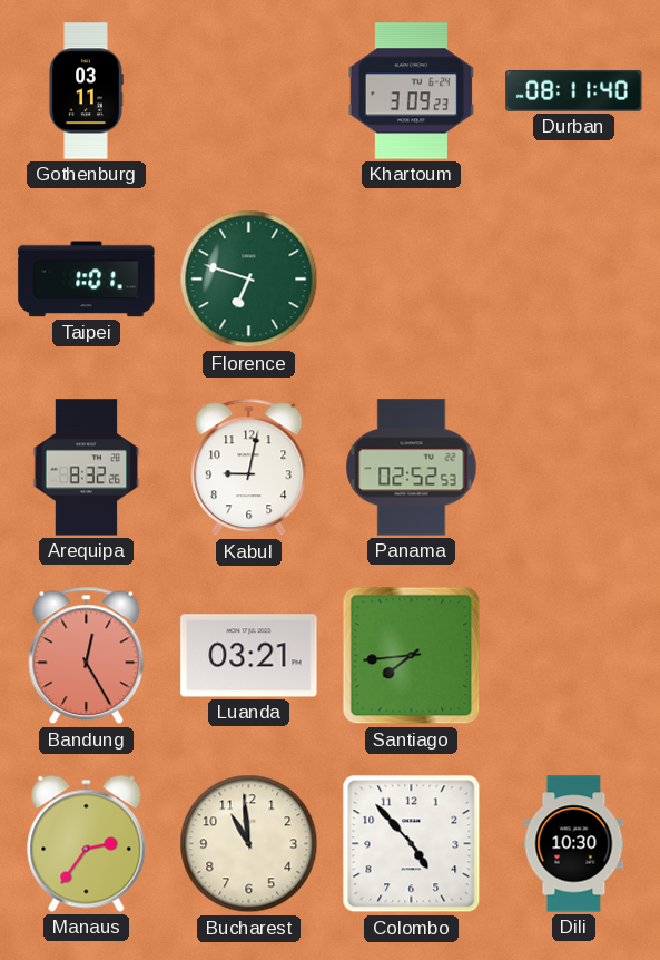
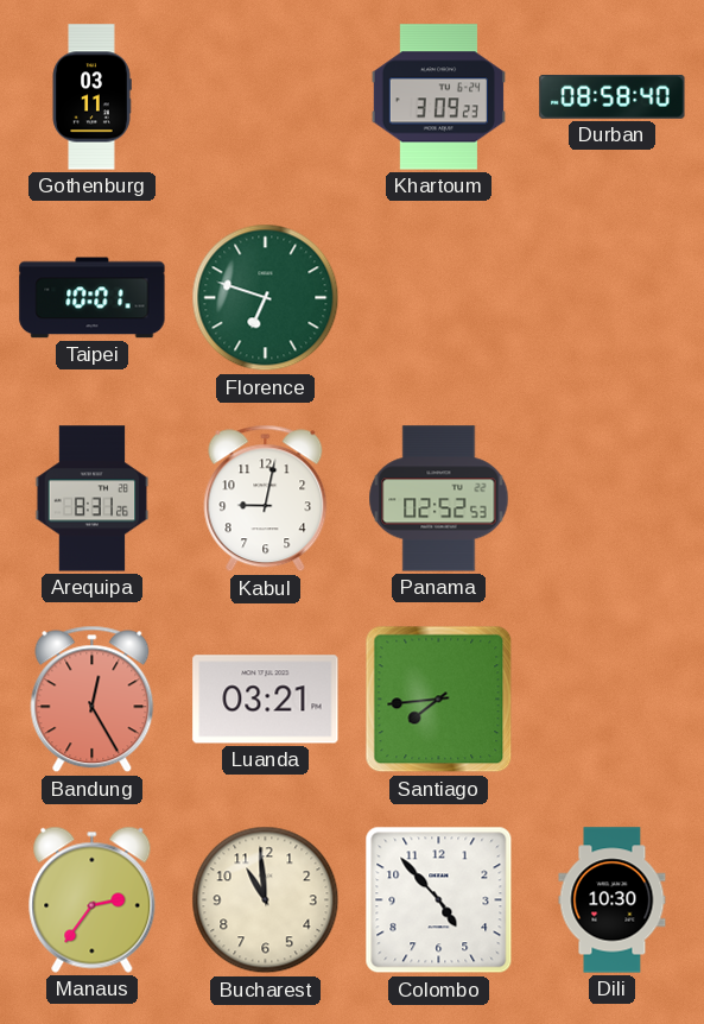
Durban: 08:11 -> 08:58
Taipei: 1:01 -> 10:01
Arequipa: 8:32 -> 8:31
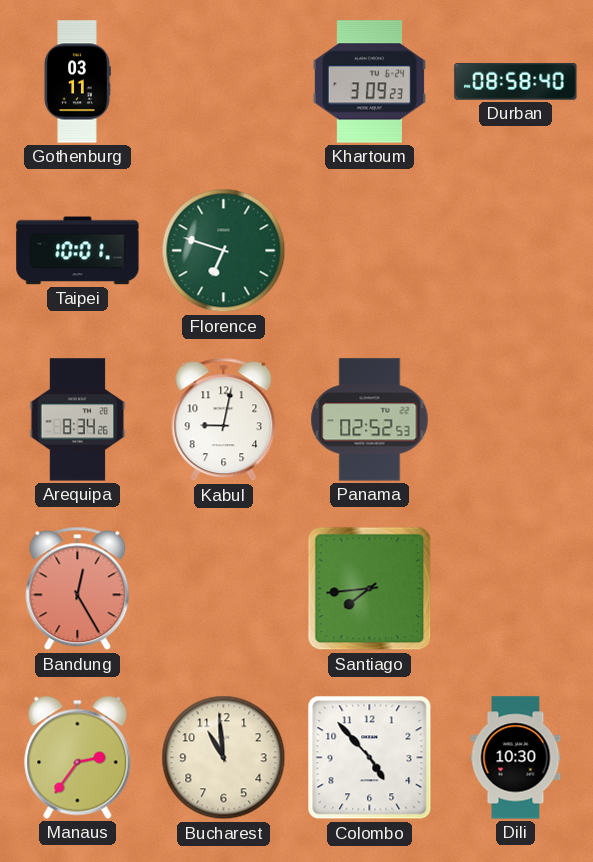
Arequipa: 8:31 -> 8:34
Luanda: 03:21 -> none
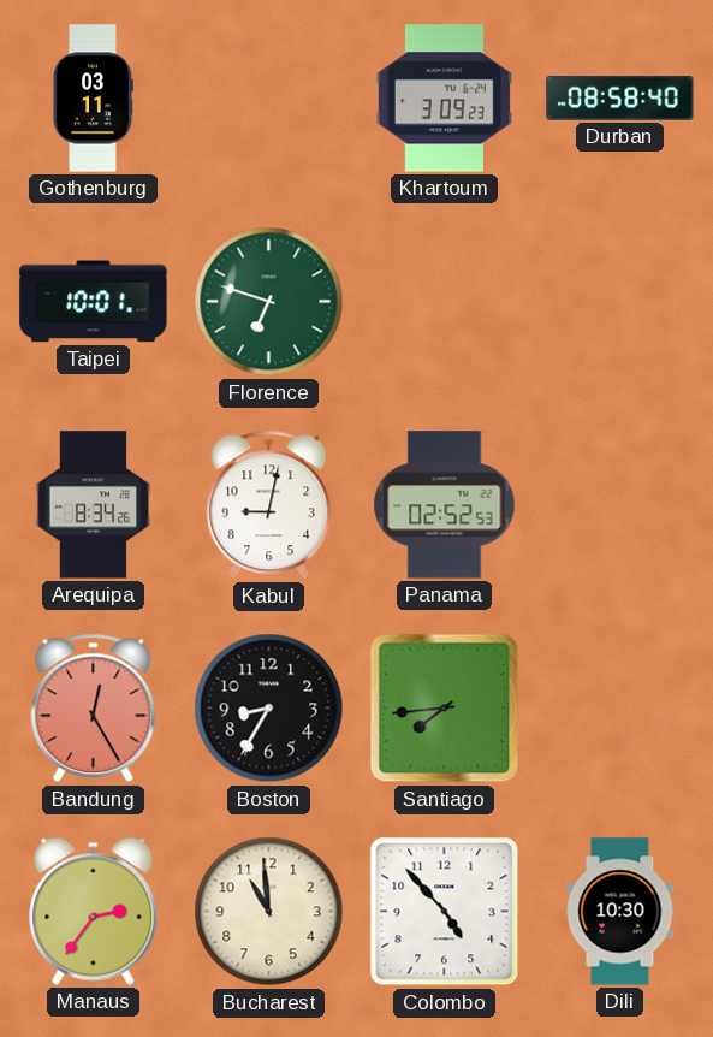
Boston: none -> 8:35
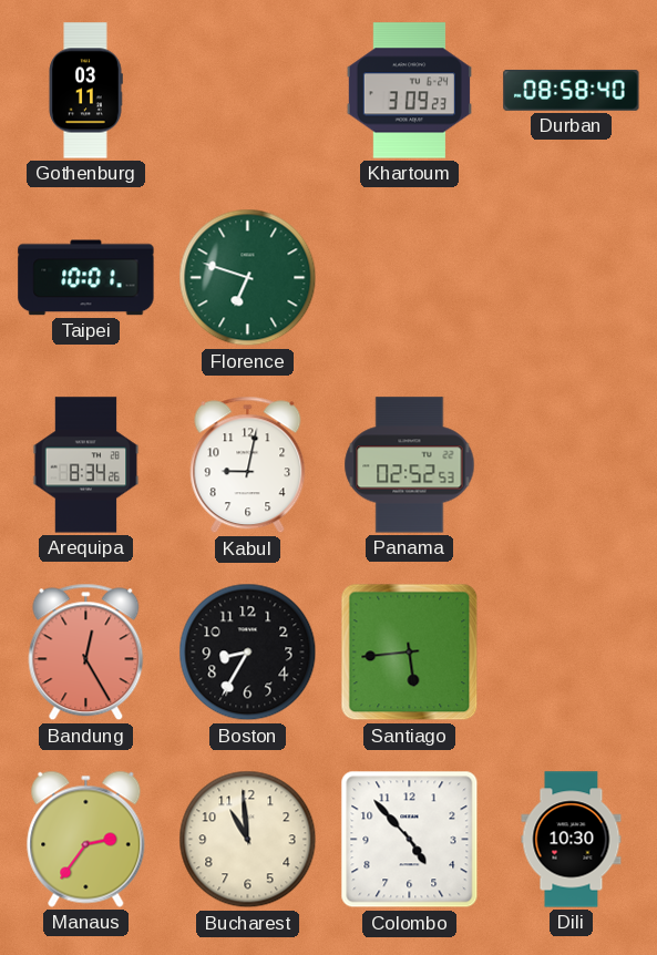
Santiago: 7:44 -> 5:44
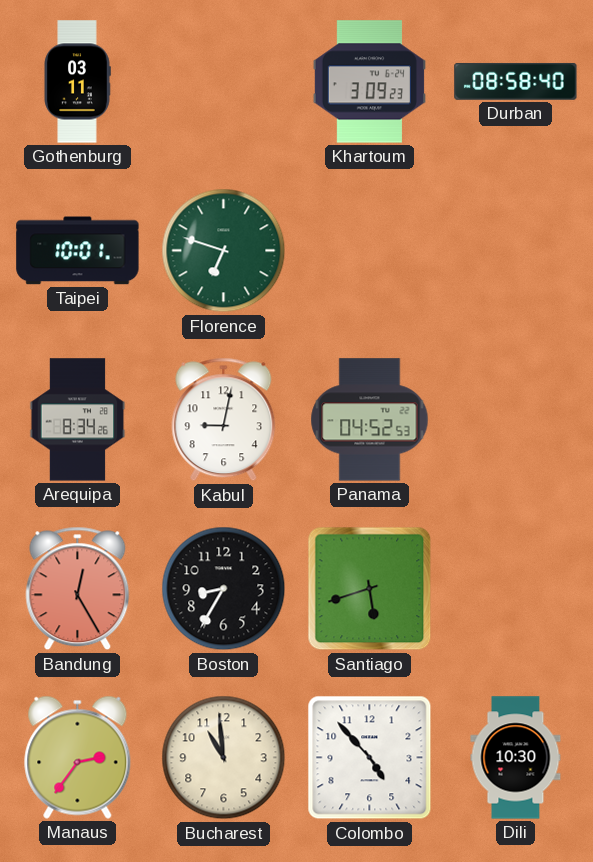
Panama: 02:52 -> 04:52
Santiago: 5:44 -> 5:42
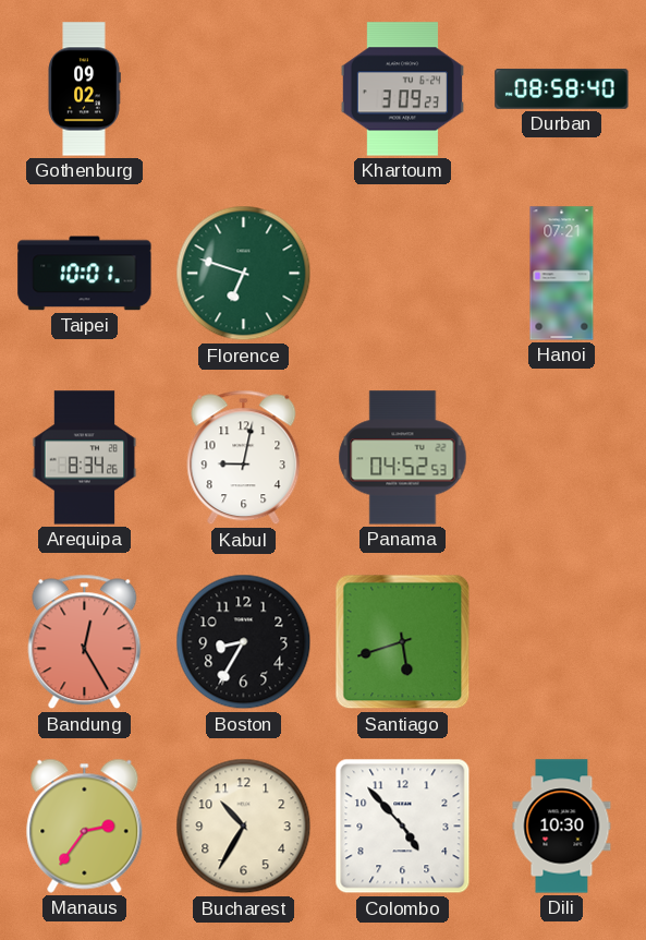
Gothenburg: 03:11 -> 09:02
Hanoi: none -> 07:21
Bucharest: 10:59 -> 10:35
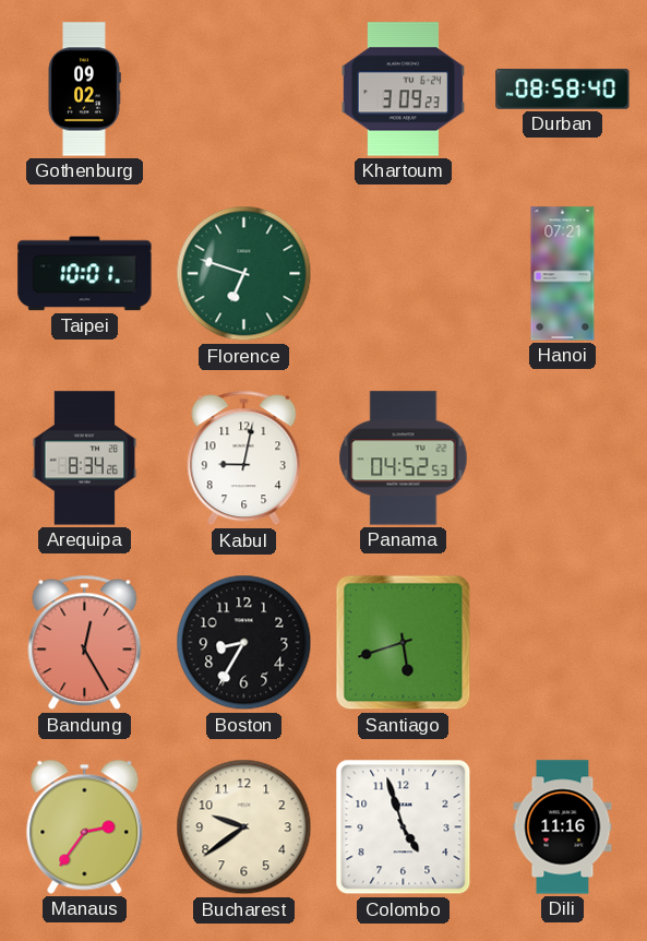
Bucharest: 10:35 -> 9:39
Colombo: 4:53 -> 4:57
Dili: 10:30 -> 11:16
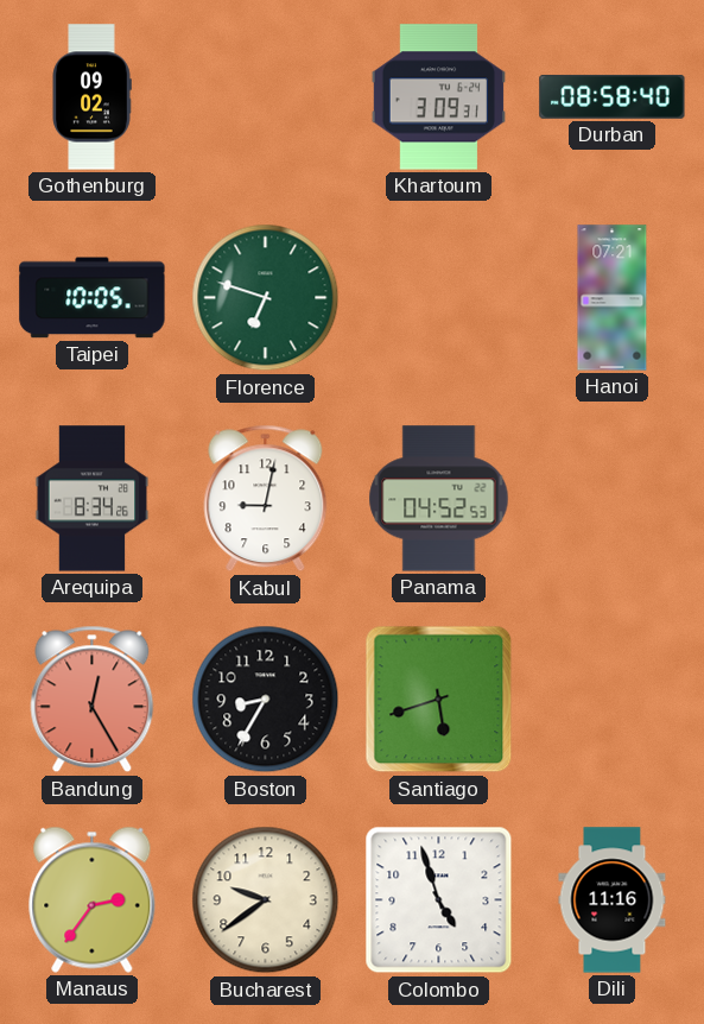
Khartoum: 3:09:23 -> 3:09:31
Taipei: 10:01 -> 10:05
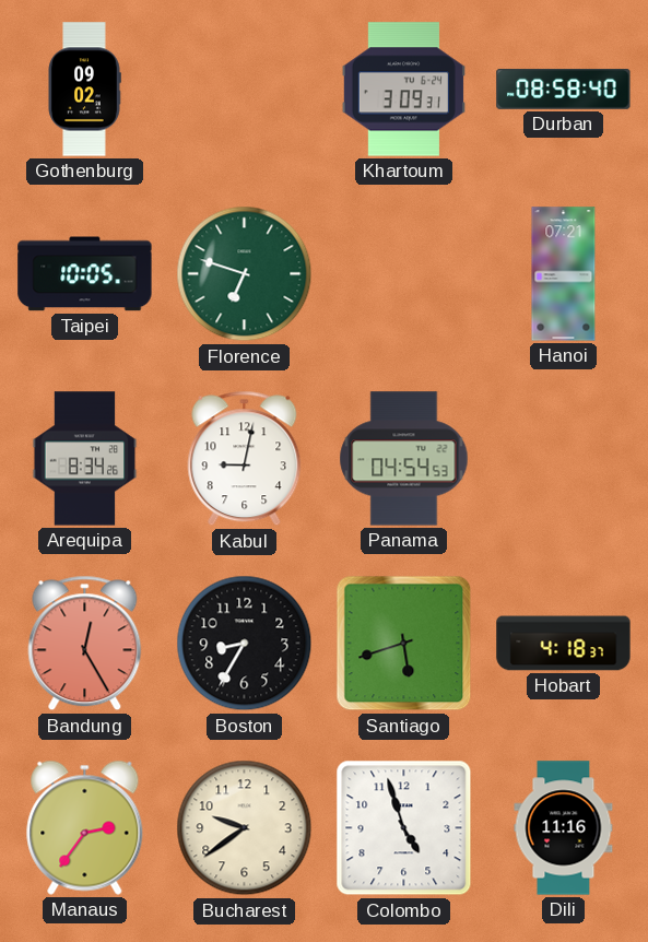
Panama: 04:52 -> 04:54
Hobart: none -> 4:18
